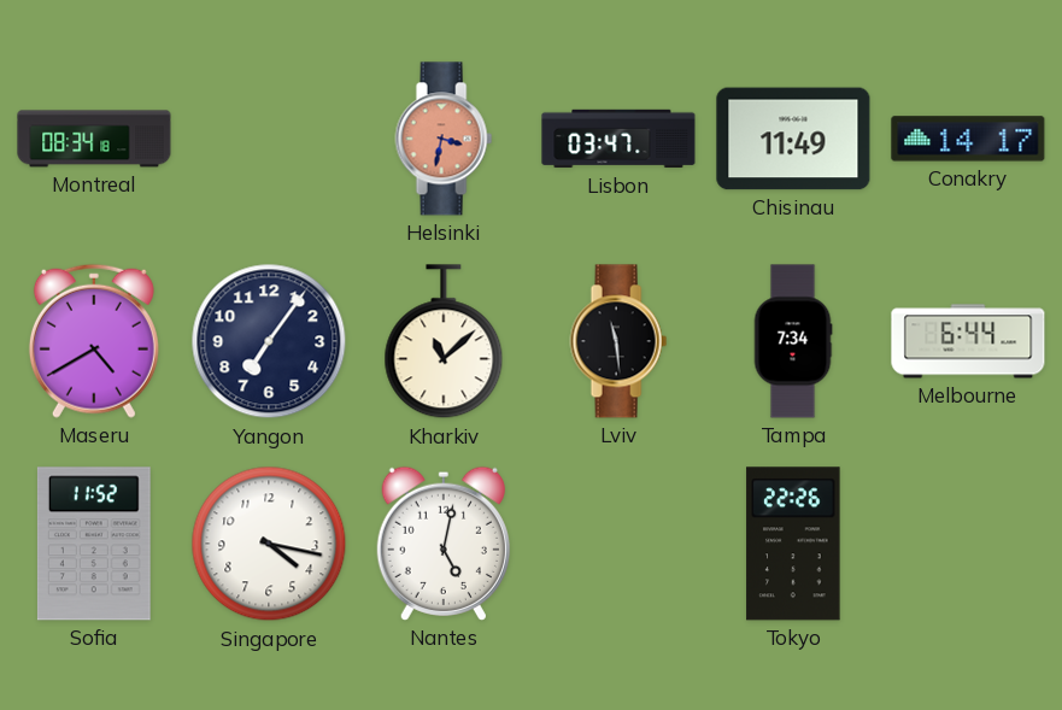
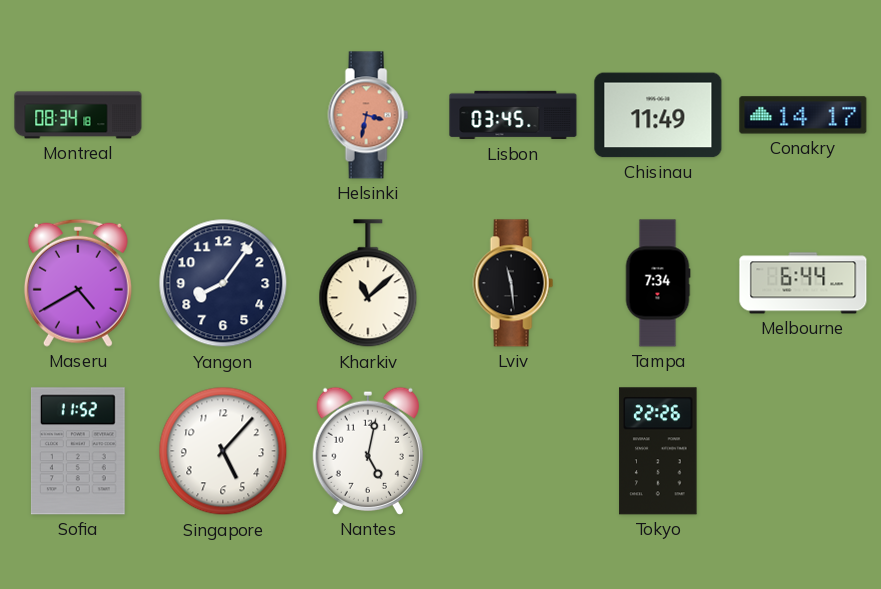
Lisbon: 03:47 -> 03:45
Yangon: 7:06 -> 8:06
Singapore: 4:17 -> 5:07
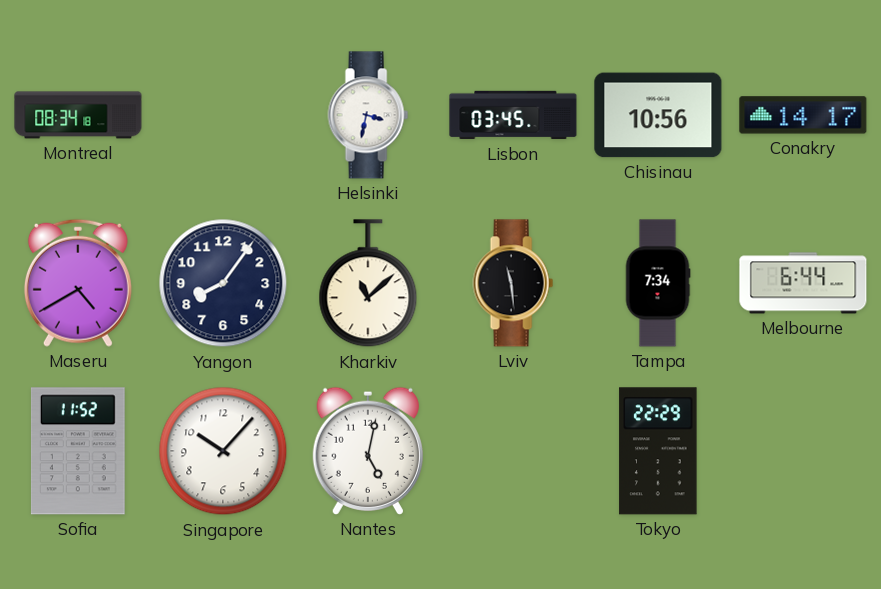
Helsinki dial: salmon -> white
Chisinau: 11:49 -> 10:56
Singapore: 5:07 -> 10:07
Tokyo: 22:26 -> 22:29
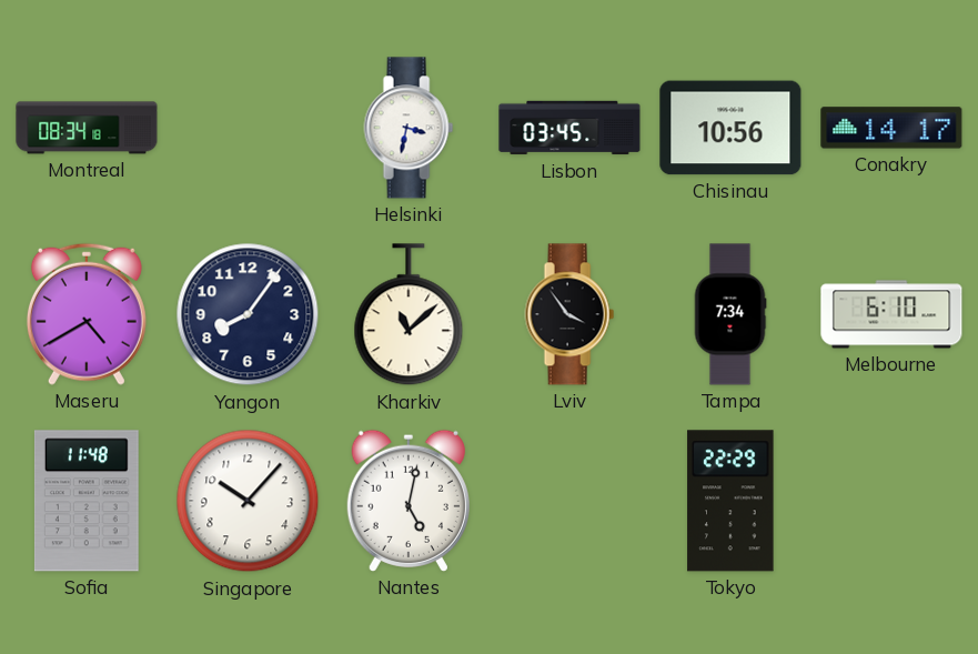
Lviv: 11:29 -> 3:54
Melbourne: 6:44 -> 6:10
Sofia: 11:52 -> 11:48
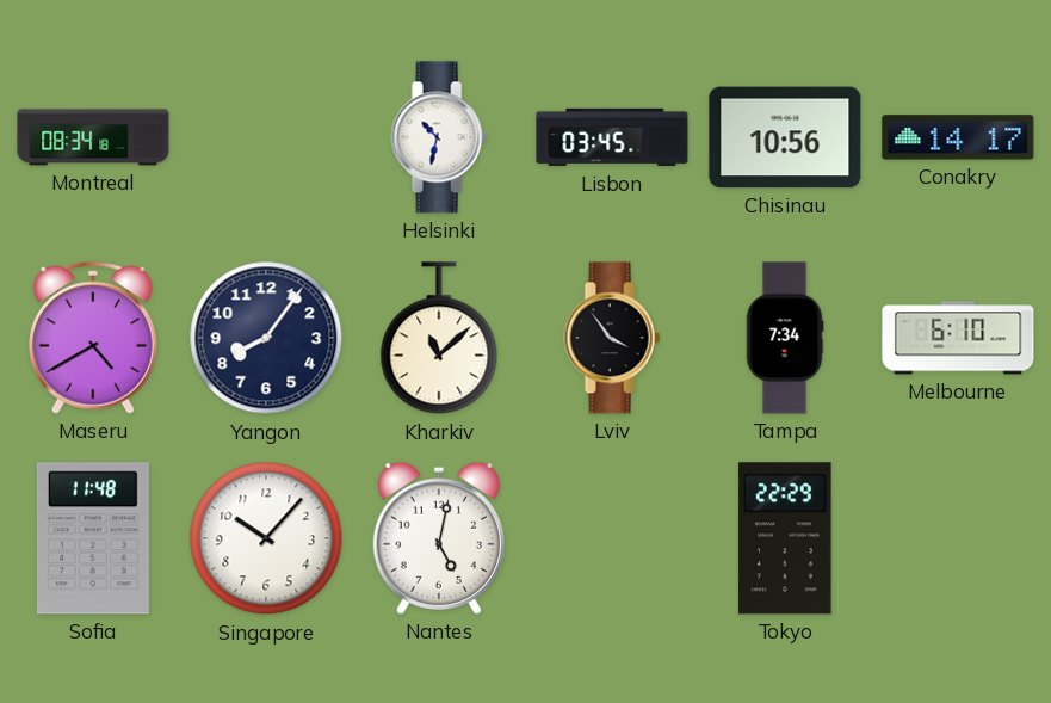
Helsinki: 3:32 -> 10:32
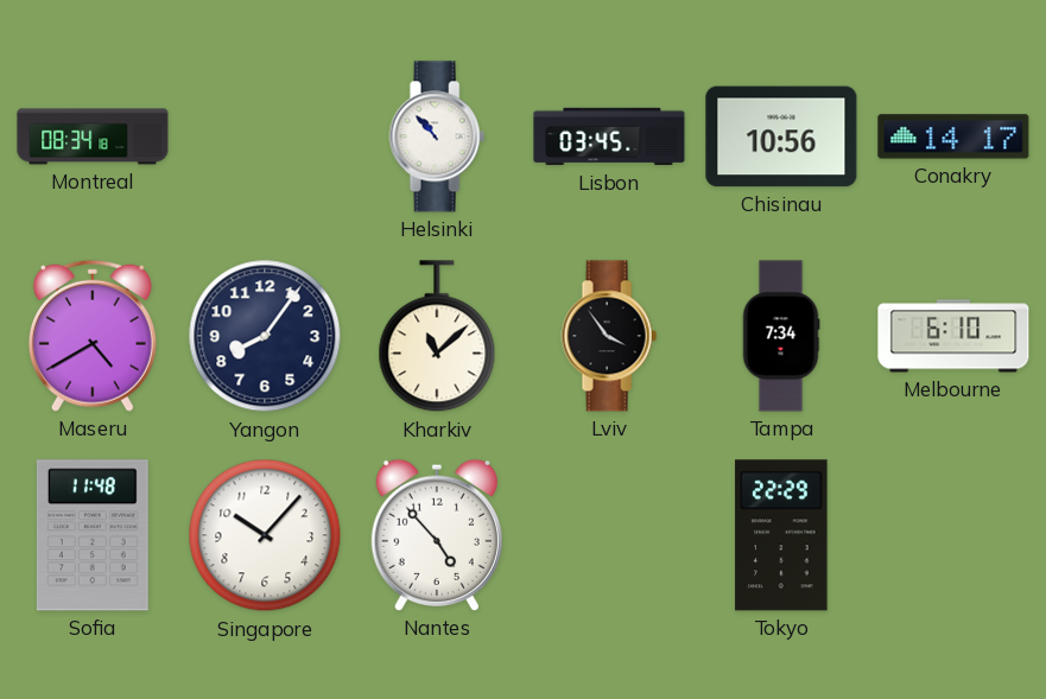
Helsinki: 10:32 -> 10:53
Nantes: 5:02 -> 4:53
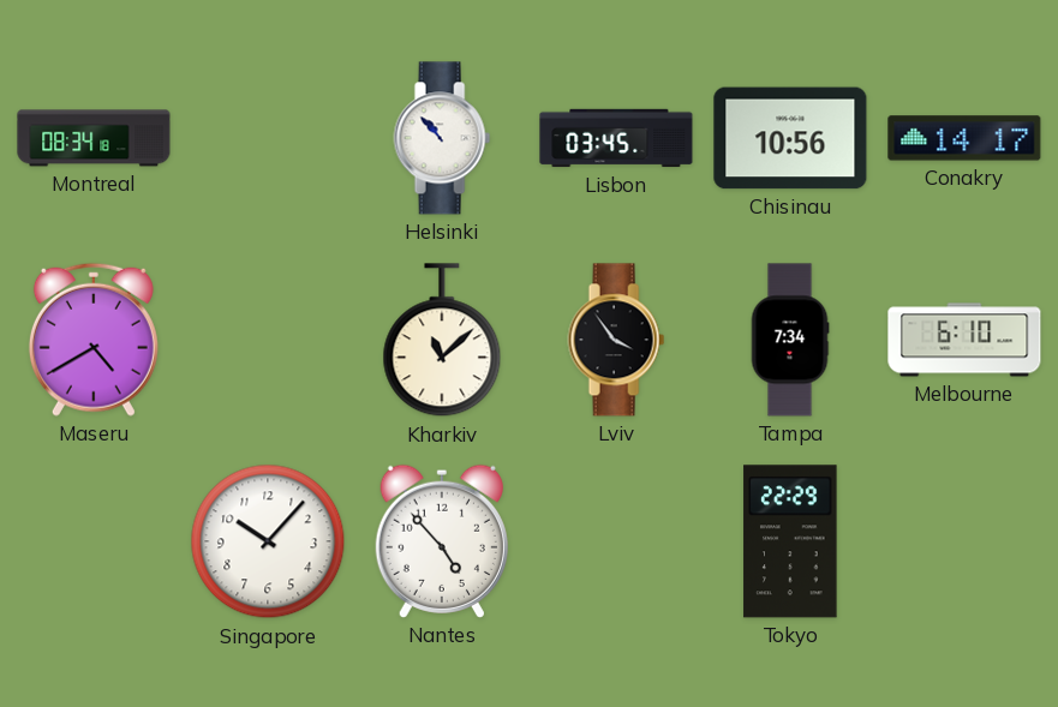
Yangon: 8:06 -> none
Sofia: 11:48 -> none
